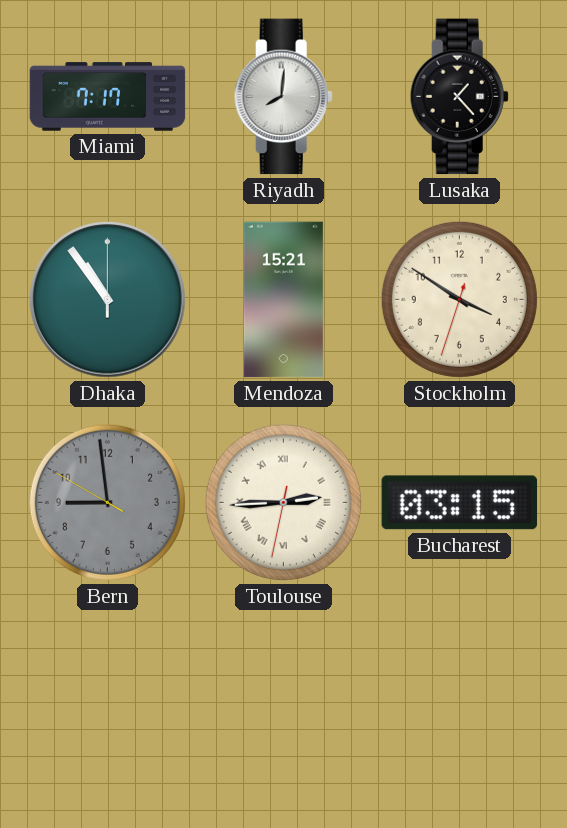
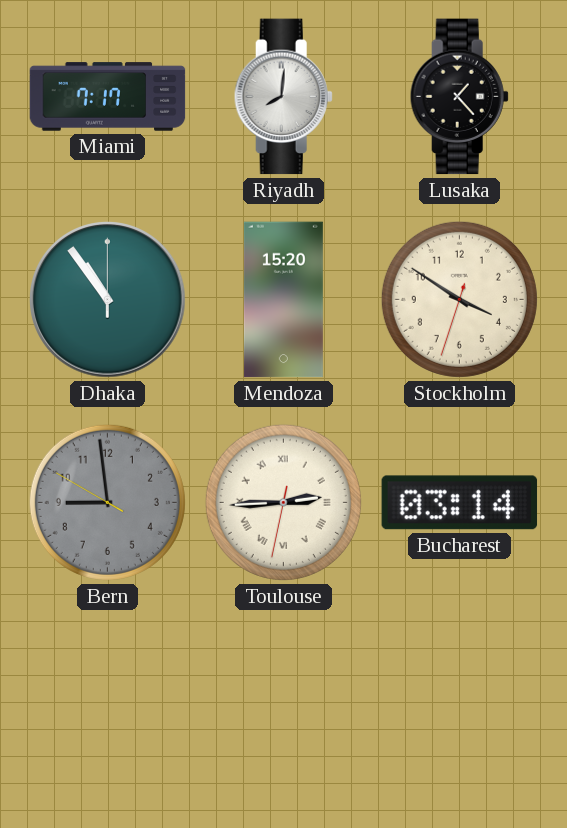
Mendoza: 15:21 -> 15:20
Bucharest: 03:15 -> 03:14
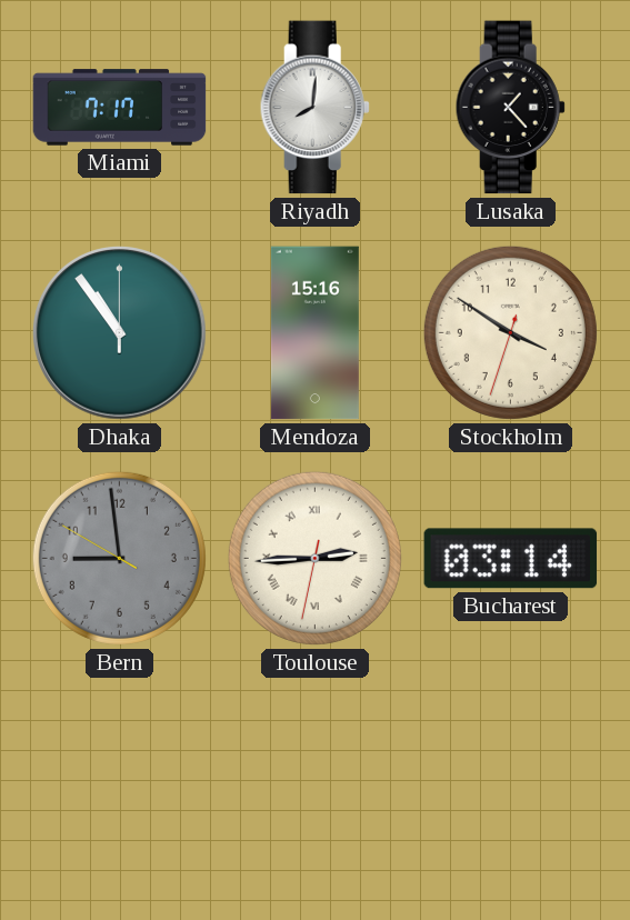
Mendoza: 15:20 -> 15:16
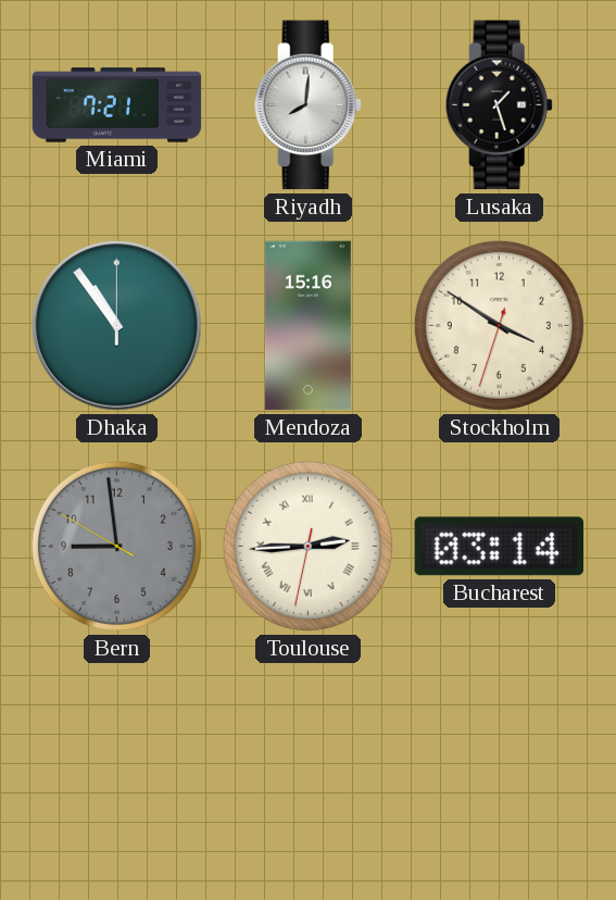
Miami: 7:17 -> 7:21
Lusaka: 1:23 -> 1:27
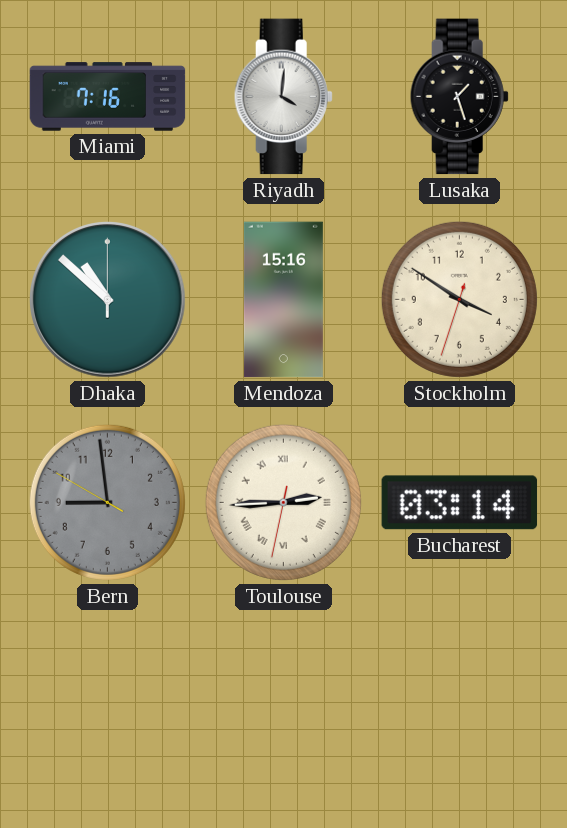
Miami: 7:21 -> 7:16
Riyadh: 8:01 -> 4:01
Dhaka: 10:54 -> 10:52
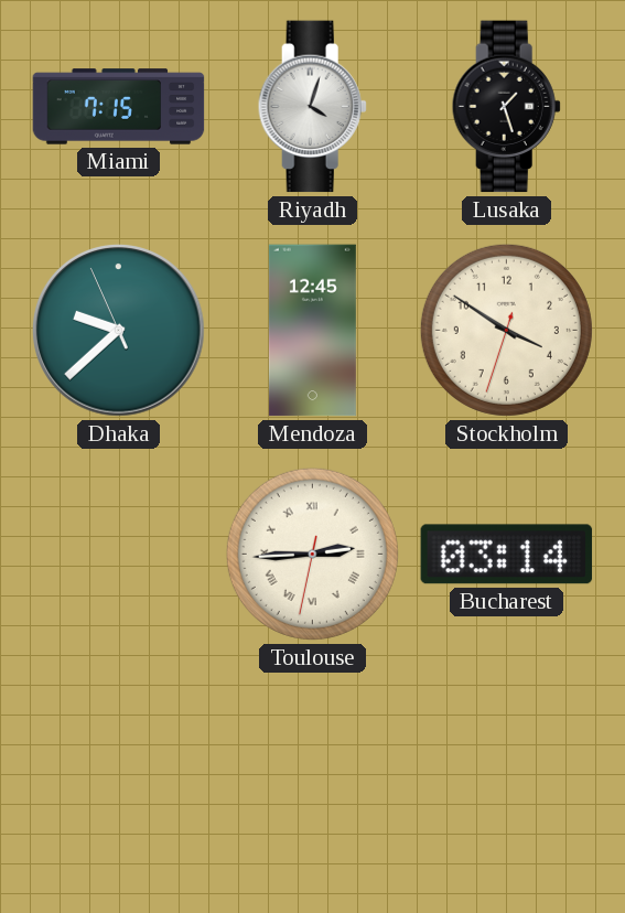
Miami: 7:16 -> 7:15
Riyadh: 4:01 -> 4:03
Dhaka: 10:52 -> 9:37
Mendoza: 15:16 -> 12:45
Bern: 8:58 -> none
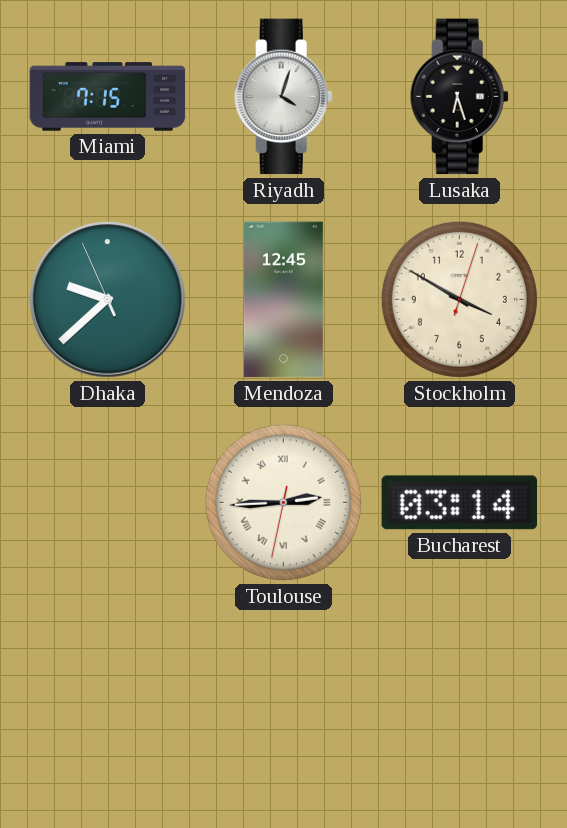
Lusaka: 1:27 -> 6:27
Stockholm: 3:50:33 -> 3:50:03
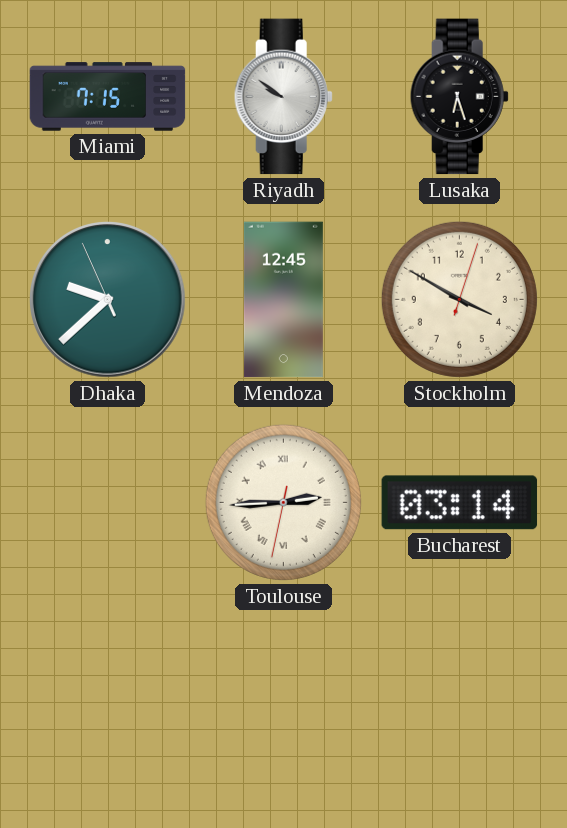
Riyadh: 4:03 -> 9:51
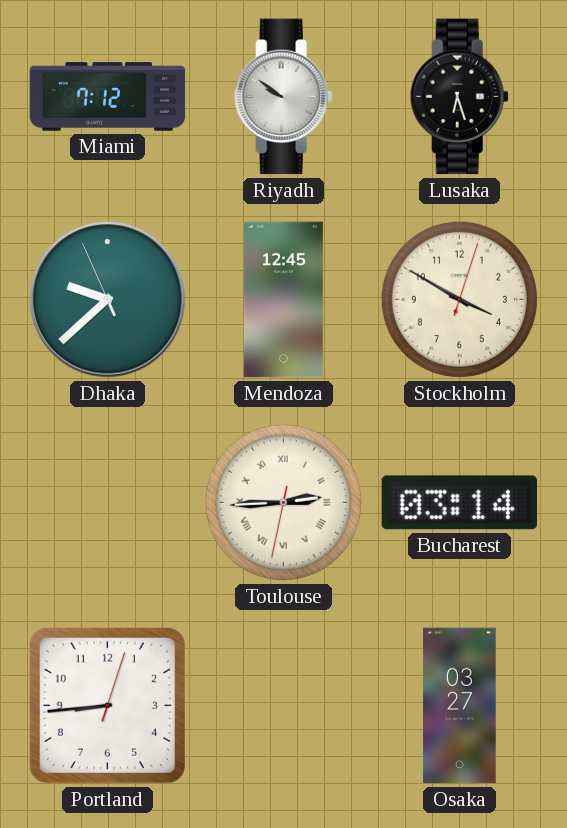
Miami: 7:15 -> 7:12
Portland: none -> 8:44
Osaka: none -> 03:27
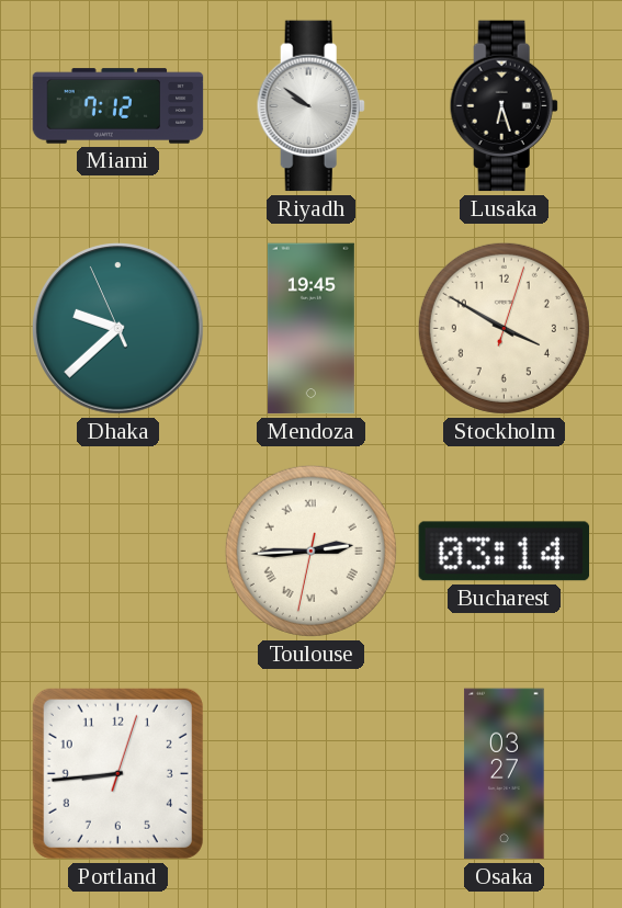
Mendoza: 12:45 -> 19:45
